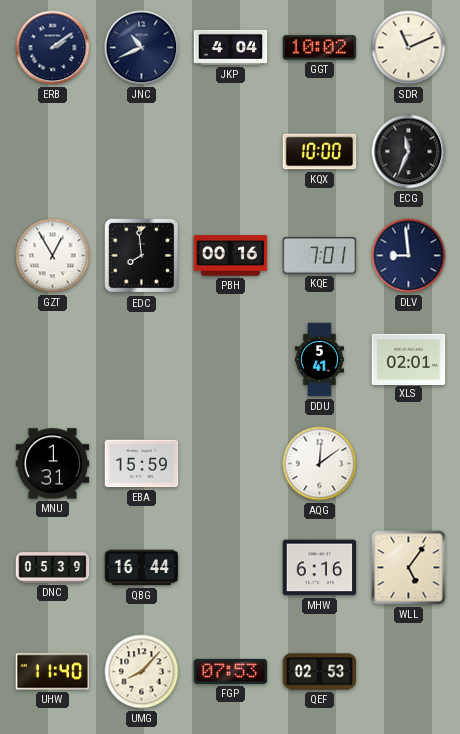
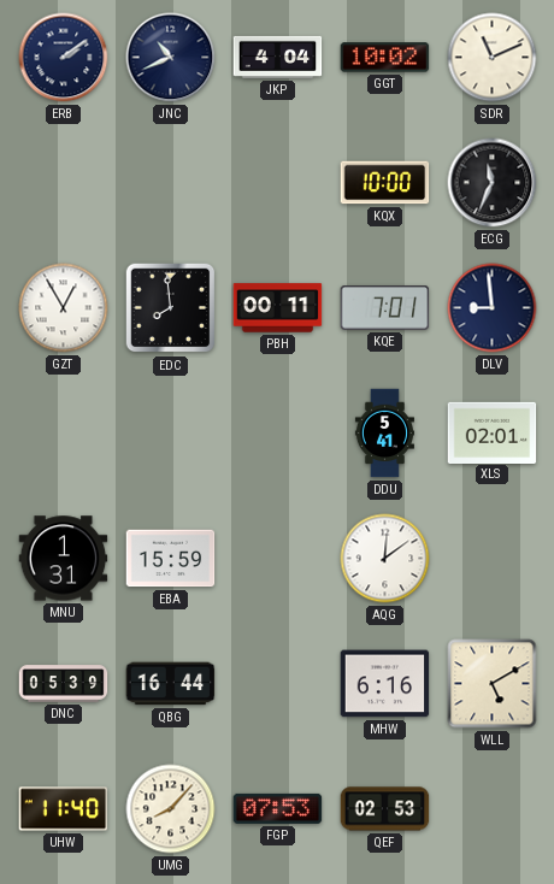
PBH: 00:16 -> 00:11
WLL: 5:06 -> 5:10
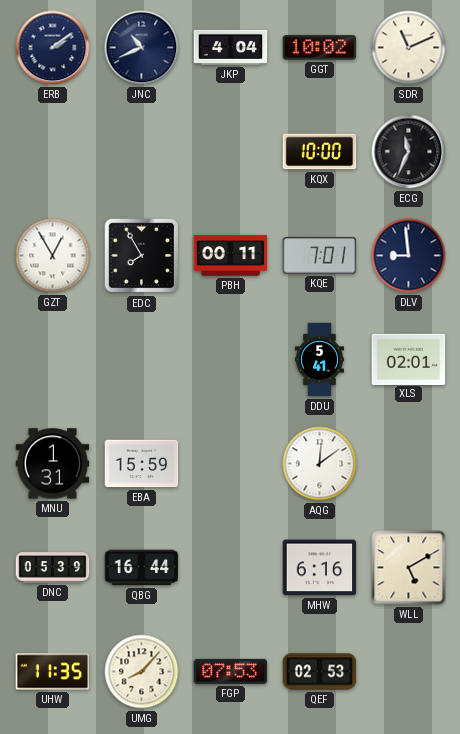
EDC: 7:59 -> 7:55
UHW: 11:40 -> 11:35
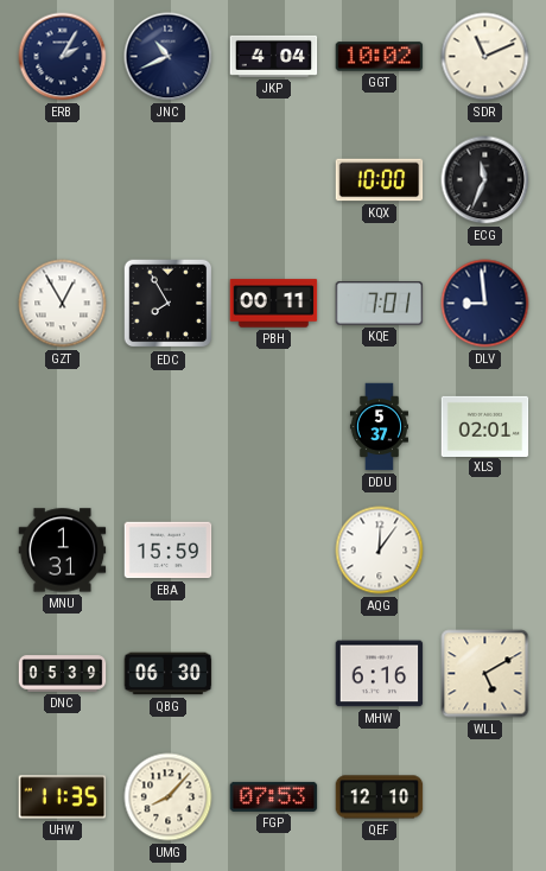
ERB: 2:09 -> 2:05
DDU: 5:41 -> 5:37
AQG: 12:09 -> 12:06
QBG: 16:44 -> 06:30
QEF: 02:53 -> 12:10
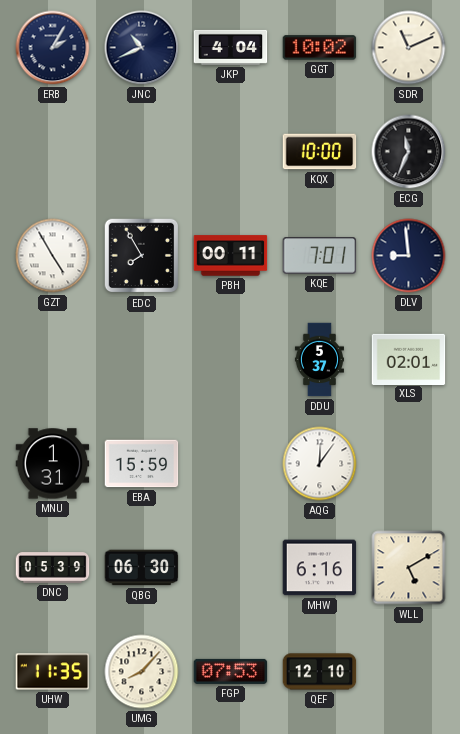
GZT: 12:55 -> 4:55
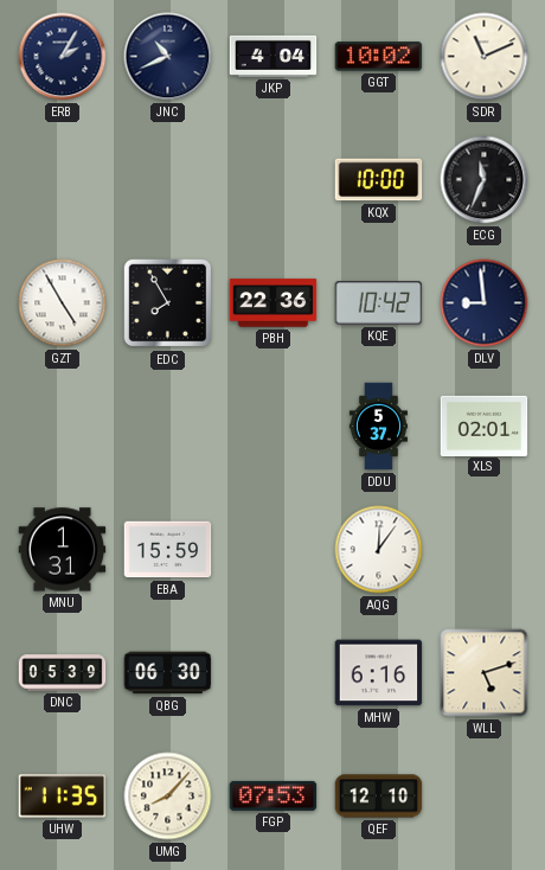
PBH: 00:11 -> 22:36
KQE: 7:01 -> 10:42
WLL: 5:10 -> 5:12
